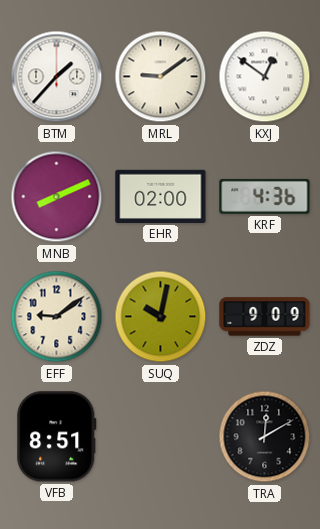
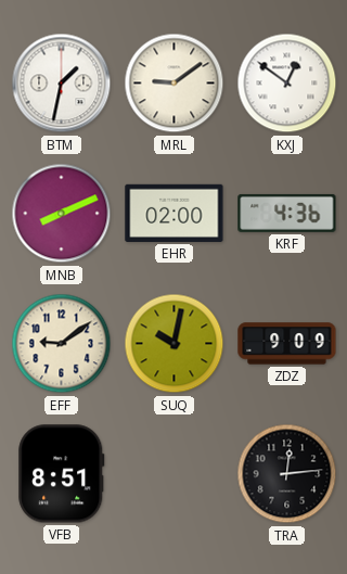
BTM: 1:37 -> 1:32
TRA: 12:10 -> 12:14
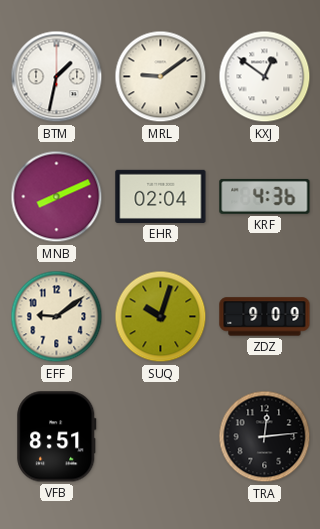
EHR: 02:00 -> 02:04
SUQ: 10:02 -> 10:03
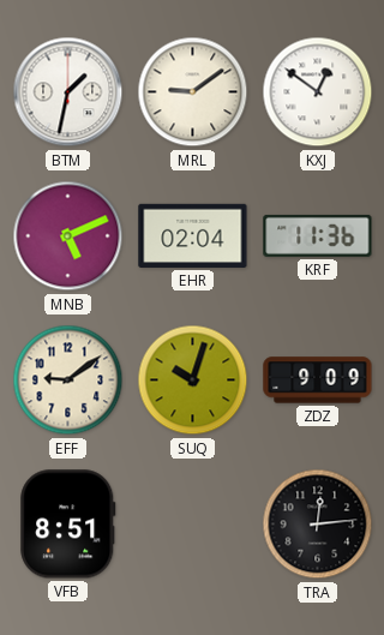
MNB: 8:11 -> 5:11
KRF: 4:36 -> 11:36
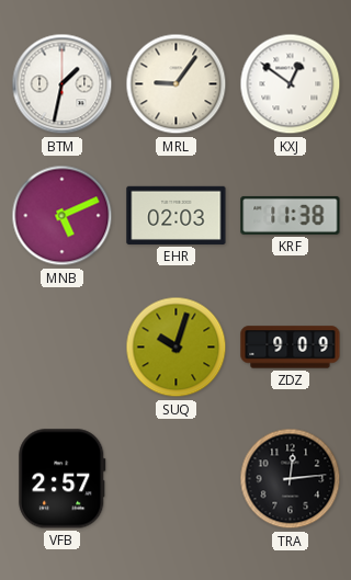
MRL: 9:09 -> 9:06
EHR: 02:04 -> 02:03
KRF: 11:36 -> 11:38
EFF: 9:09 -> none
VFB: 8:51 -> 2:57
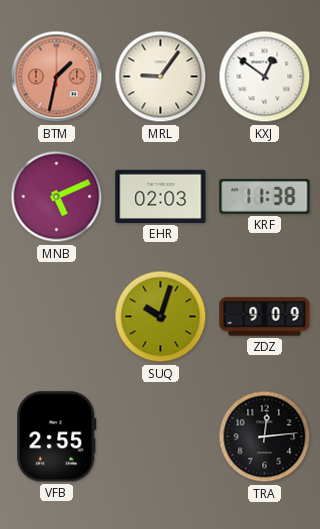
BTM dial: white -> salmon
VFB: 2:57 -> 2:55
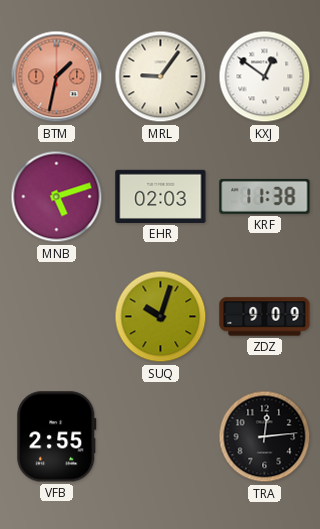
MNB: 5:11 -> 5:12
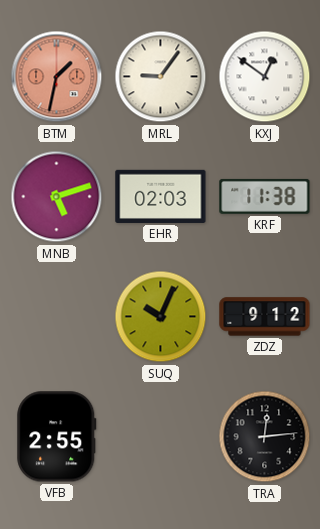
SUQ: 10:03 -> 10:04
ZDZ: 9:09 -> 9:12
